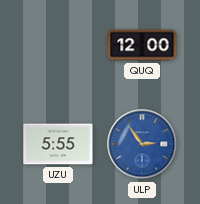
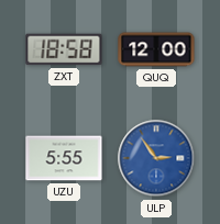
ZXT: none -> 18:58
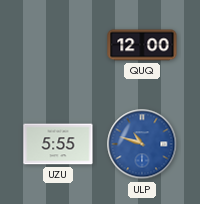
ZXT: 18:58 -> none
ULP: 2:54 -> 10:48
